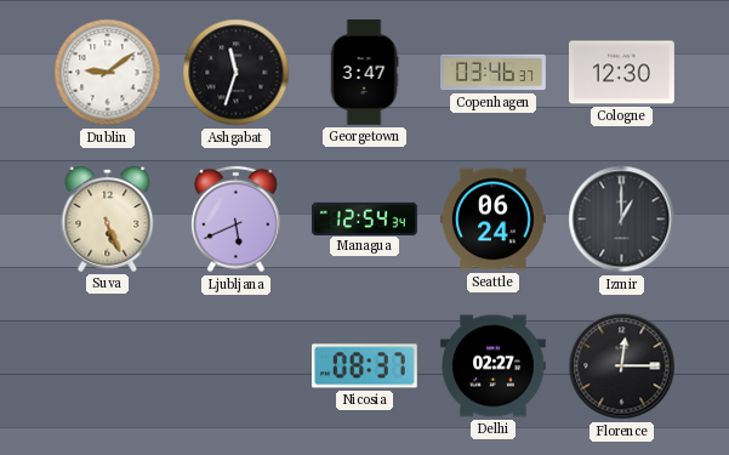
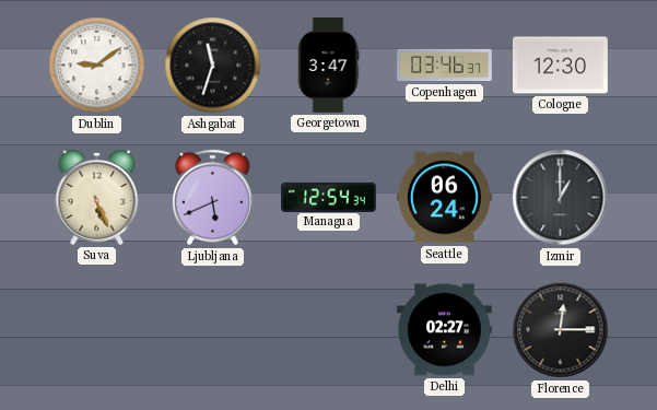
Nicosia: 08:37 -> none
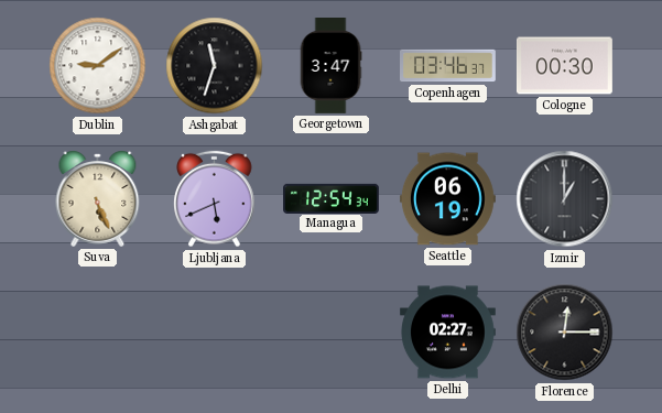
Cologne: 12:30 -> 00:30
Seattle: 06:24 -> 06:19
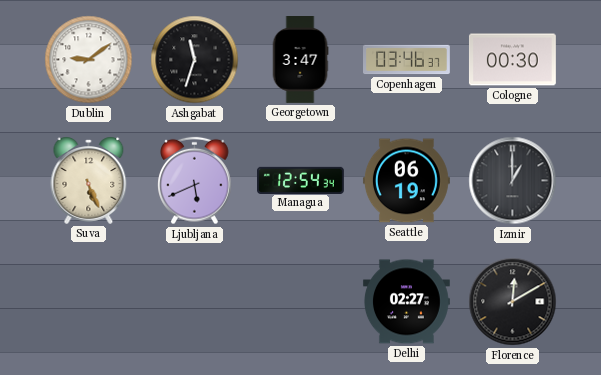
Florence: 12:15 -> 12:10
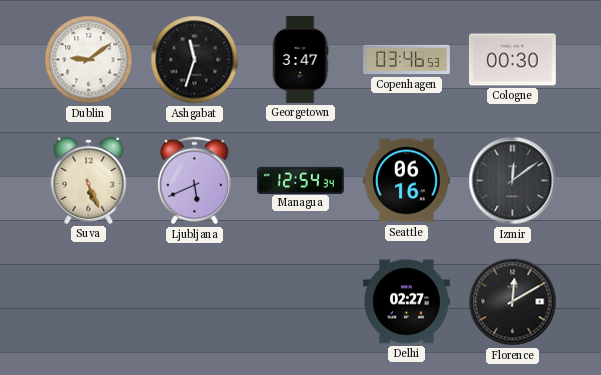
Copenhagen: 03:46:37 -> 03:46:53
Seattle: 06:19 -> 06:16
Izmir: 1:00 -> 12:09
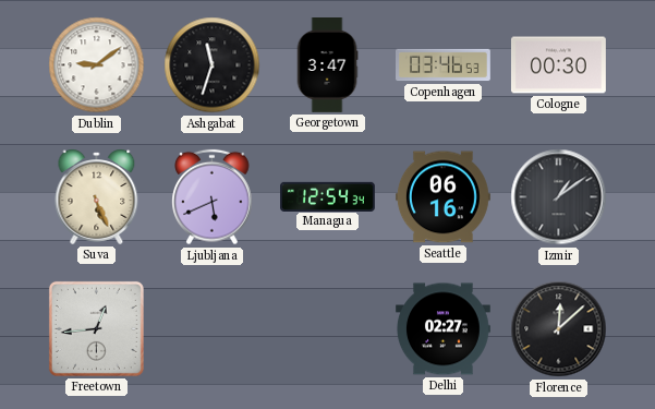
Izmir: 12:09 -> 1:09
Freetown: none -> 12:44
Florence: 12:10 -> 12:08
